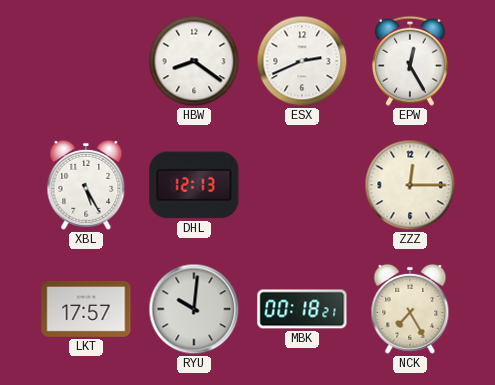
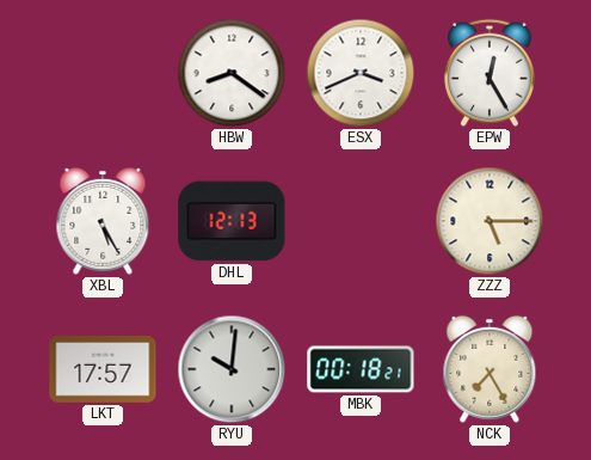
ESX: 2:41 -> 3:41
ZZZ: 12:15 -> 5:15
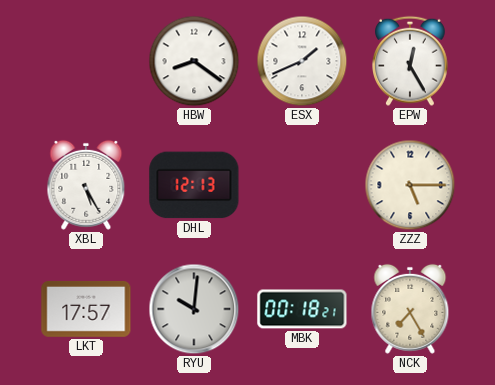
ESX: 3:41 -> 1:41
